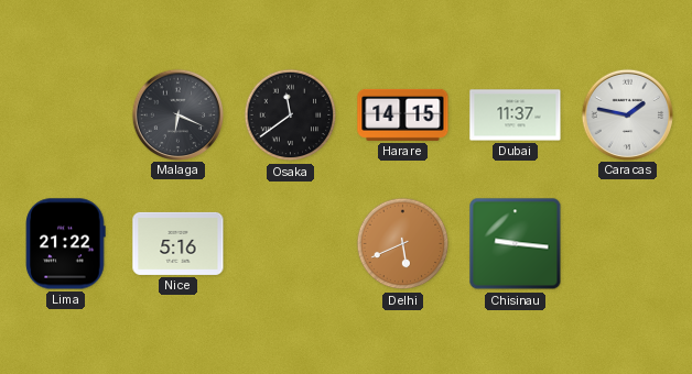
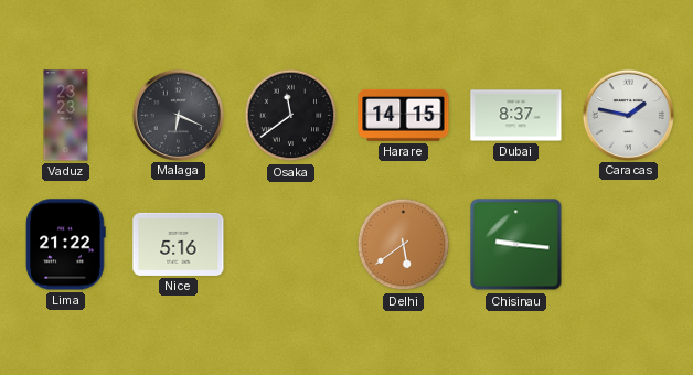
Vaduz: none -> 23:23
Dubai: 11:37 -> 8:37
Delhi: 5:41 -> 5:39
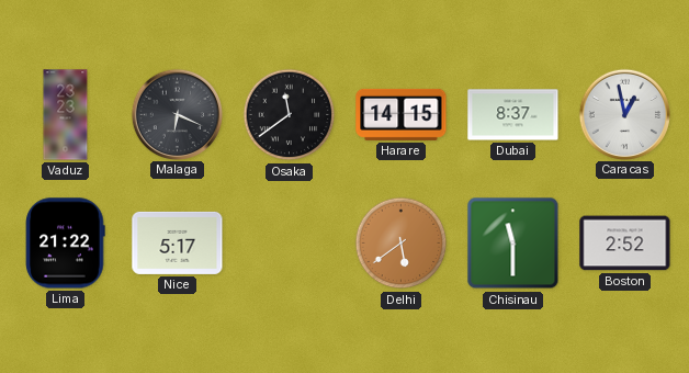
Caracas: 1:47 -> 12:58
Nice: 5:16 -> 5:17
Chisinau: 9:16 -> 11:30
Boston: none -> 2:52
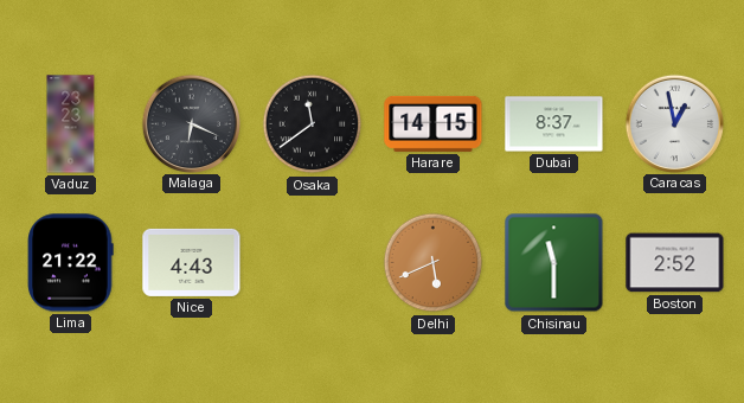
Nice: 5:17 -> 4:43
Delhi: 5:39 -> 5:41
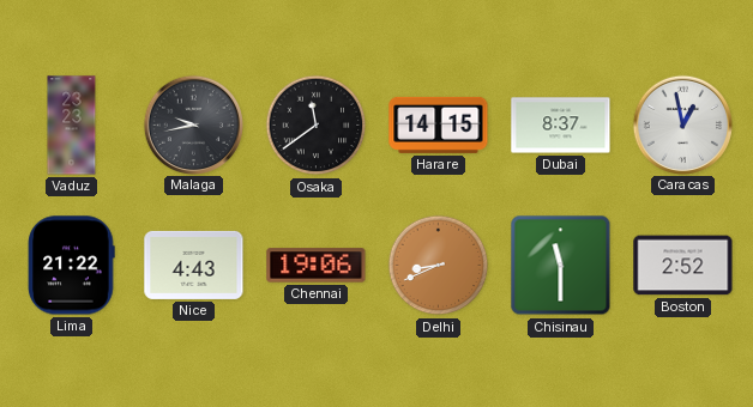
Malaga: 6:19 -> 9:43
Chennai: none -> 19:06
Delhi: 5:41 -> 8:41
